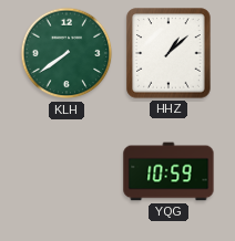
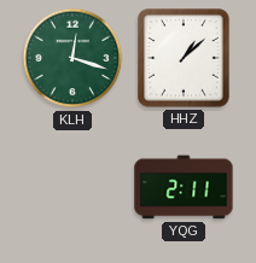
KLH: 7:39 -> 12:18
YQG: 10:59 -> 2:11
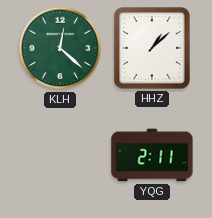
KLH: 12:18 -> 12:22
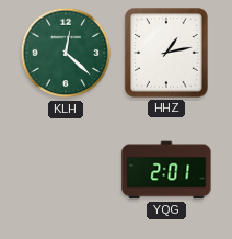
HHZ: 1:08 -> 1:13
YQG: 2:11 -> 2:01
